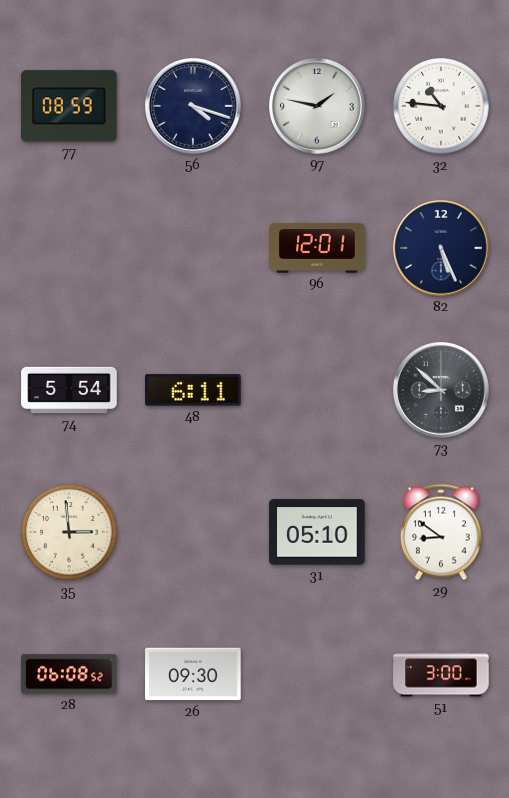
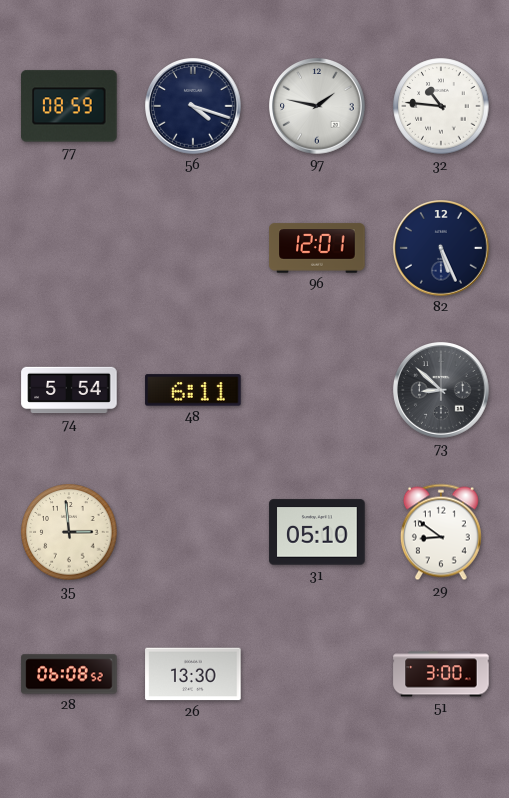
26: 09:30 -> 13:30
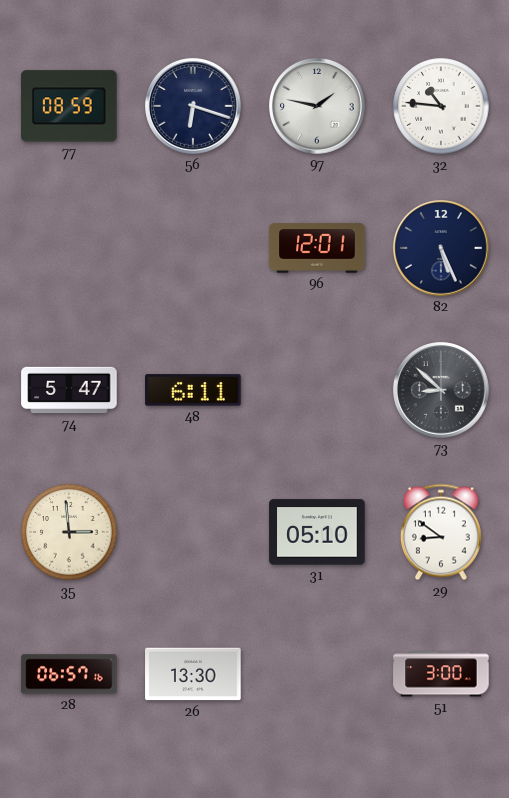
56: 4:18 -> 6:18
74: 5:54 -> 5:47
28: 06:08 -> 06:57
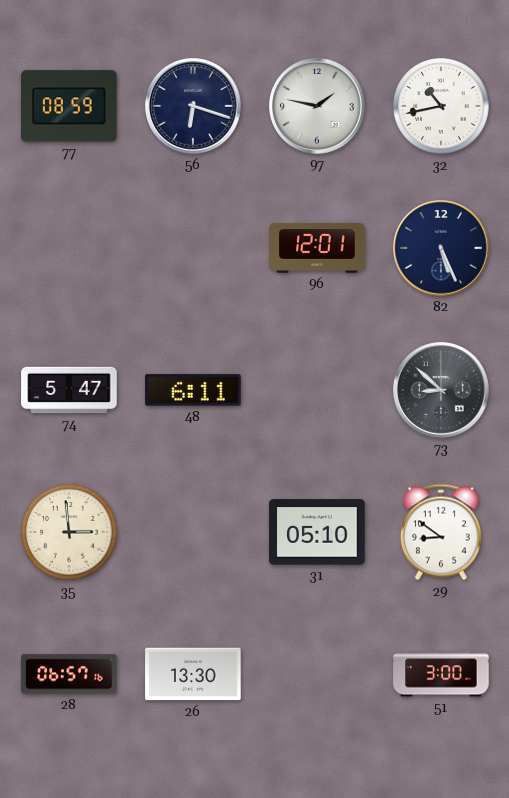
32: 10:46 -> 10:43
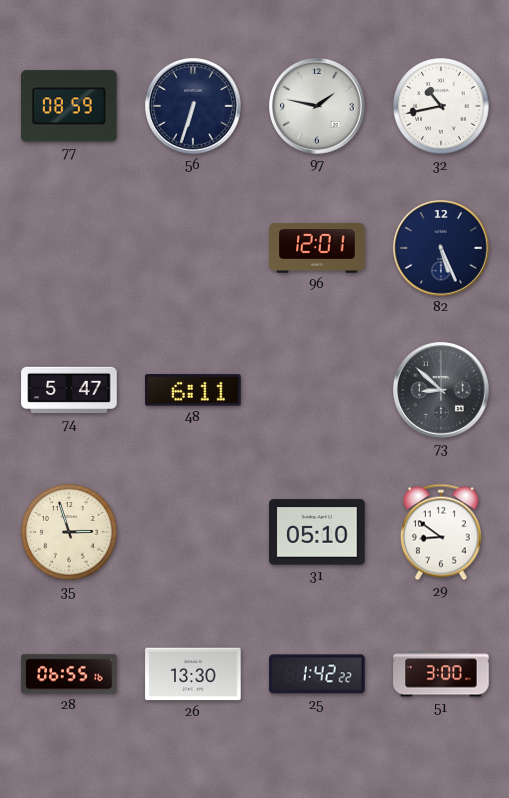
56: 6:18 -> 6:33
35: 2:59 -> 2:57
28: 06:57 -> 06:55
25: none -> 1:42
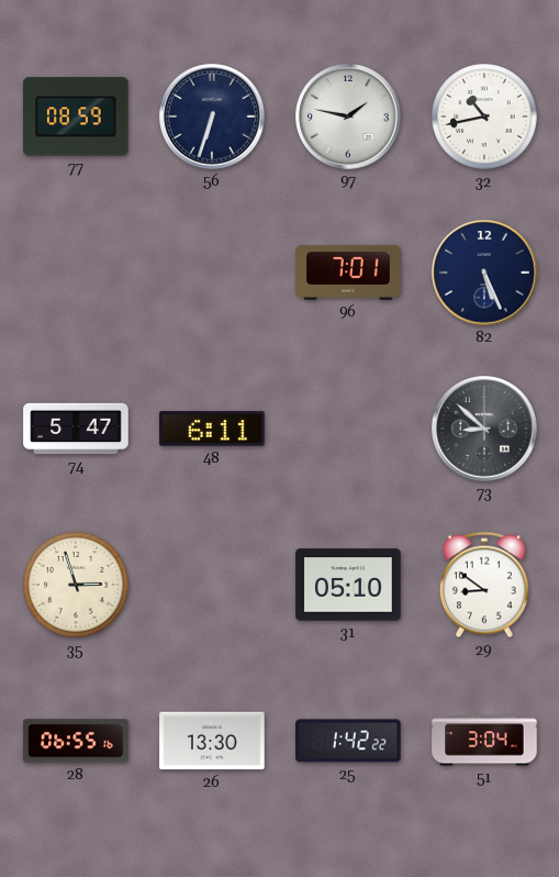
96: 12:01 -> 7:01
51: 3:00 -> 3:04
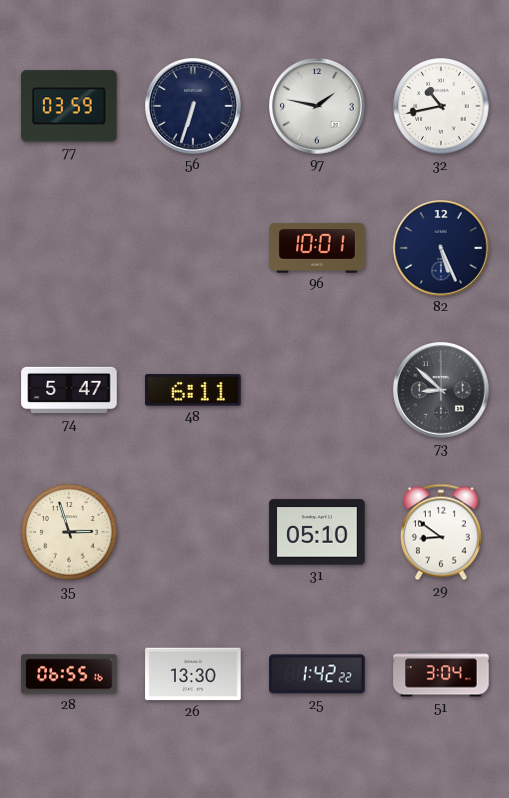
77: 08:59 -> 03:59
96: 7:01 -> 10:01
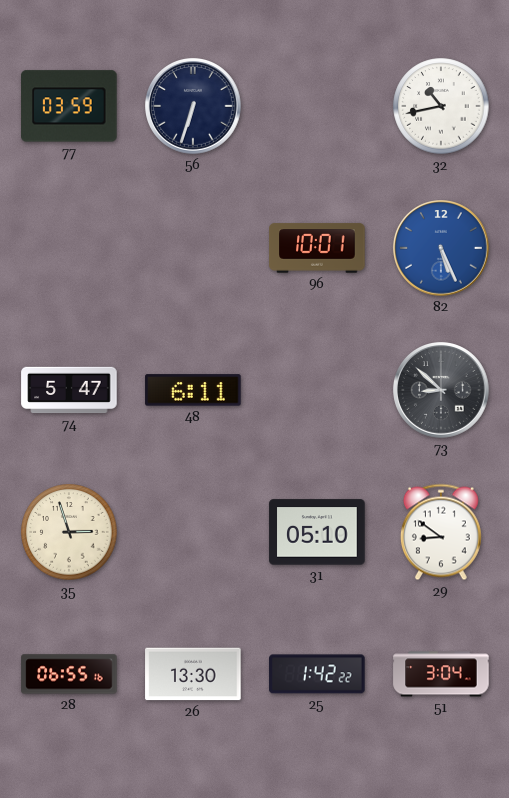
97: 1:47 -> none
82 dial: navy -> blue
